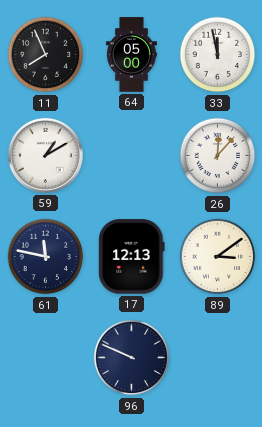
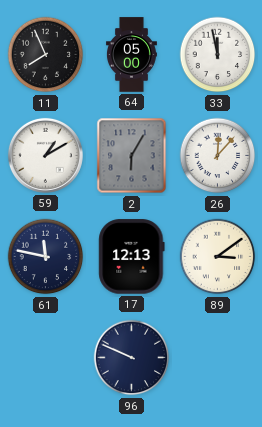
2: none -> 6:05
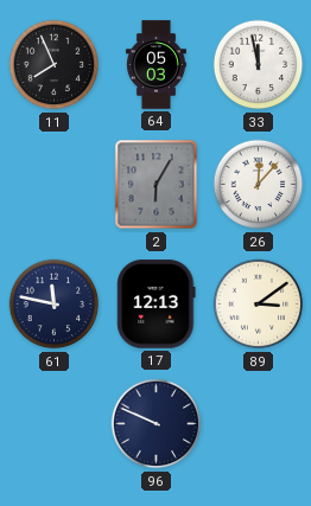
64: 05:00 -> 05:03
59: 1:10 -> none
